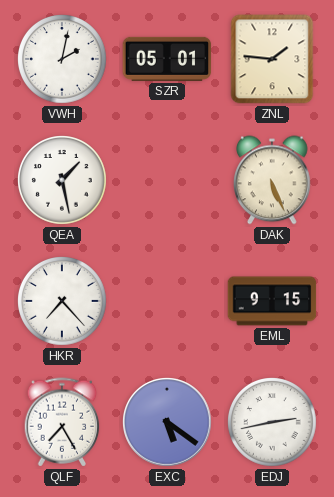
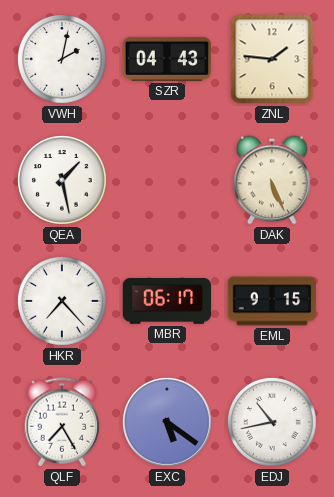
SZR: 05:01 -> 04:43
MBR: none -> 06:17
EDJ: 2:43 -> 10:43
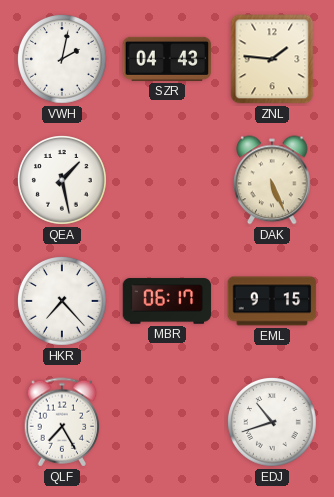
EXC: 5:21 -> none
EDJ: 10:43 -> 10:42
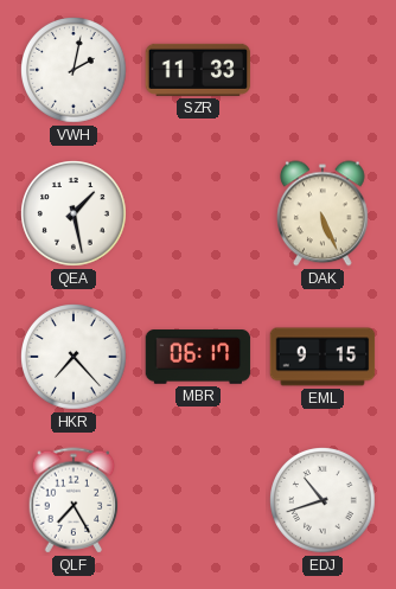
SZR: 04:43 -> 11:33
ZNL: 1:46 -> none
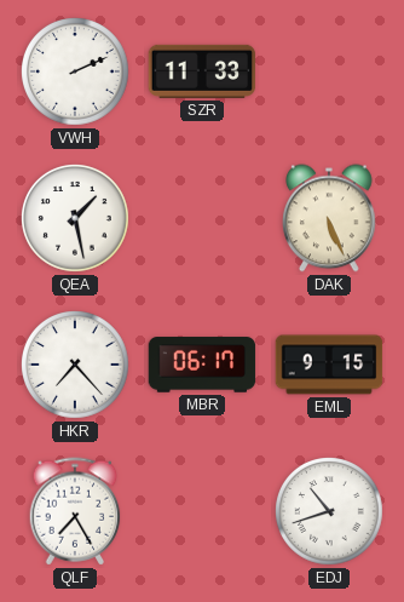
VWH: 2:02 -> 2:11
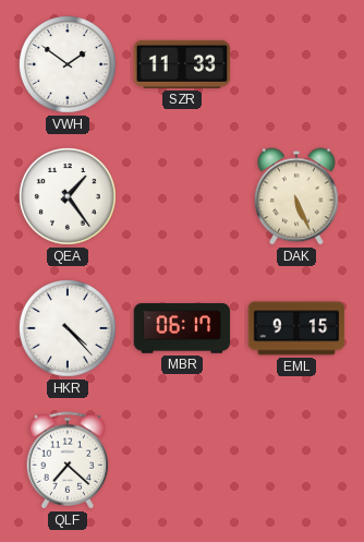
VWH: 2:11 -> 1:51
QEA: 1:28 -> 1:24
HKR: 7:23 -> 4:23
QLF: 7:25 -> 7:22
EDJ: 10:42 -> none
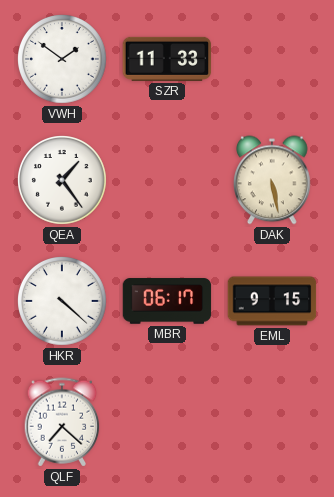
DAK: 5:26 -> 5:28
HKR: 4:23 -> 4:22
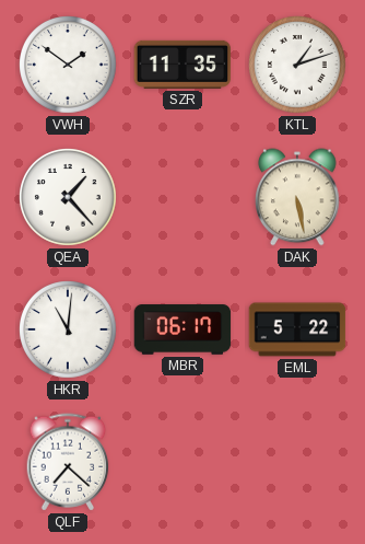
SZR: 11:33 -> 11:35
KTL: none -> 1:12
QEA: 1:24 -> 1:23
HKR: 4:22 -> 11:01
EML: 9:15 -> 5:22
